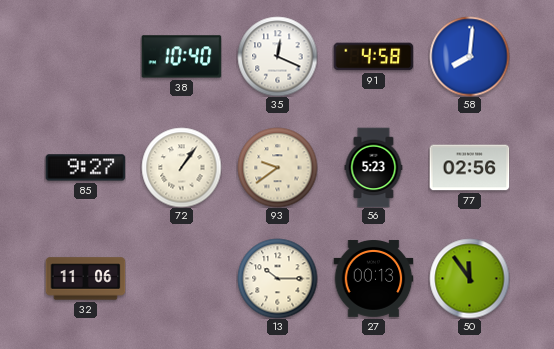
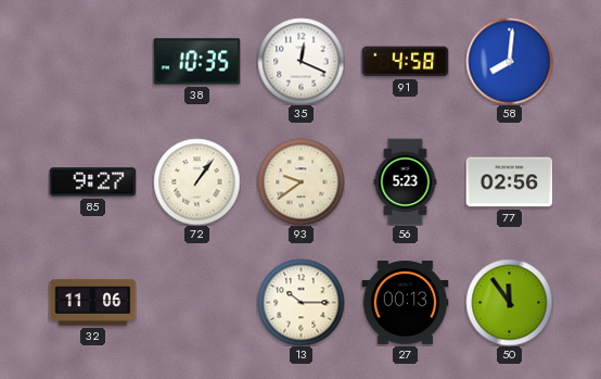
38: 10:40 -> 10:35
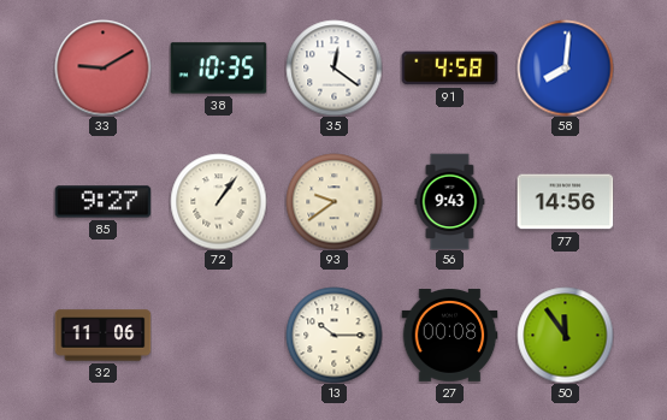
33: none -> 9:10
35: 12:19 -> 12:21
56: 5:23 -> 9:43
77: 02:56 -> 14:56
27: 00:13 -> 00:08
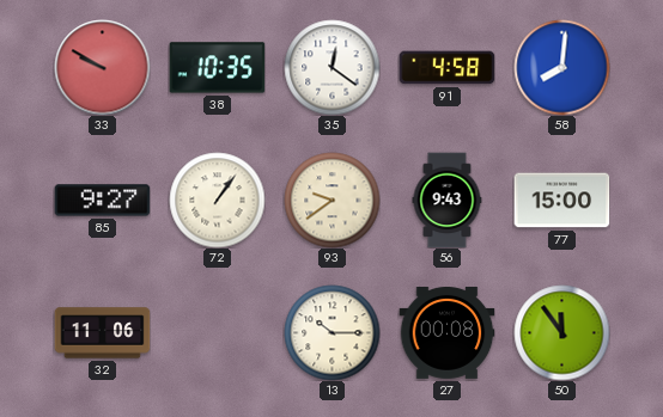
33: 9:10 -> 9:50
77: 14:56 -> 15:00
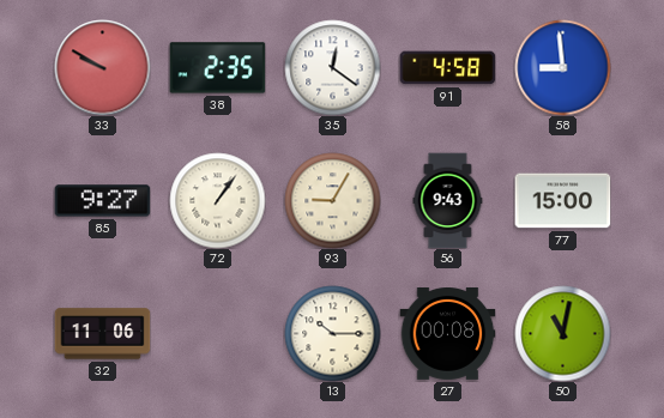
38: 10:35 -> 2:35
58: 8:01 -> 8:59
93: 9:39 -> 9:05
50: 11:54 -> 11:02
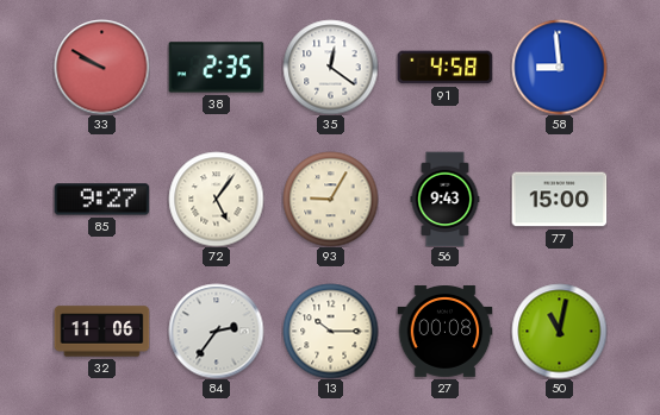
72: 1:06 -> 5:06
84: none -> 2:36
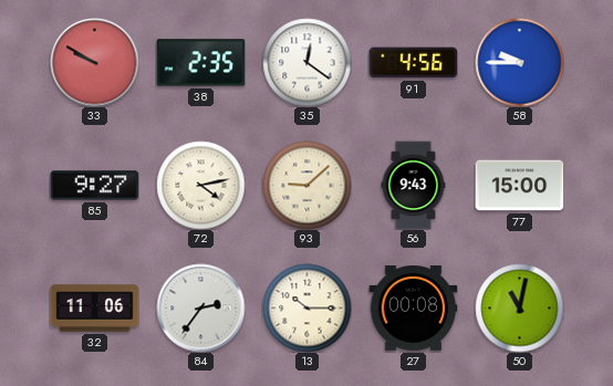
91: 4:58 -> 4:56
58: 8:59 -> 9:45
72: 5:06 -> 4:13
93: 9:05 -> 9:08
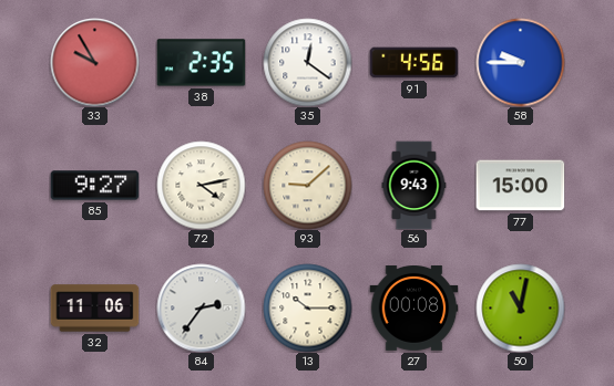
33: 9:50 -> 9:55
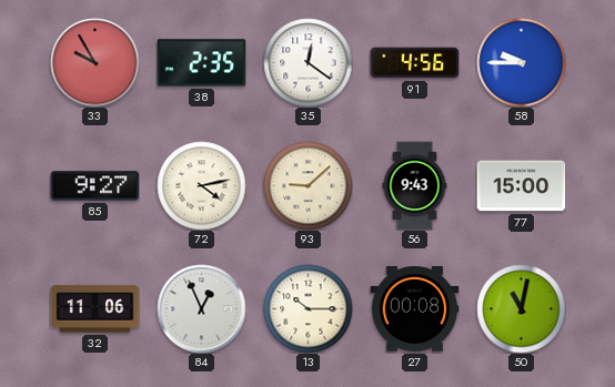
84: 2:36 -> 12:56
